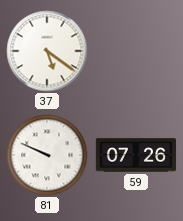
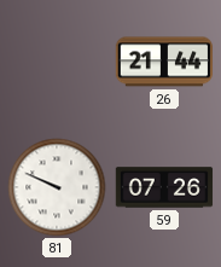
37: 5:21 -> none
26: none -> 21:44
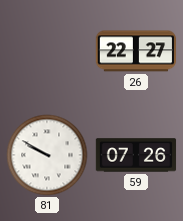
26: 21:44 -> 22:27
81: 9:49 -> 9:50
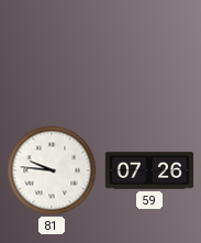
26: 22:27 -> none
81: 9:50 -> 9:46
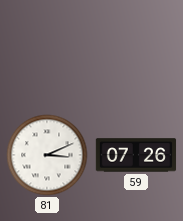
81: 9:46 -> 3:11
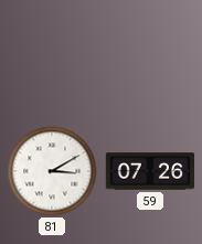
81: 3:11 -> 3:10
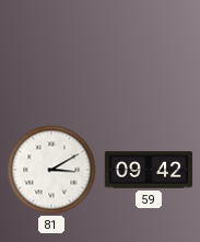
59: 07:26 -> 09:42
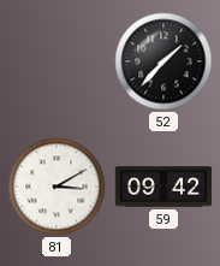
52: none -> 1:37
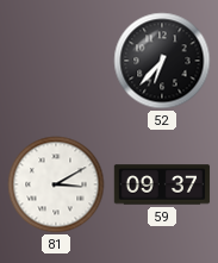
52: 1:37 -> 6:37
59: 09:42 -> 09:37
